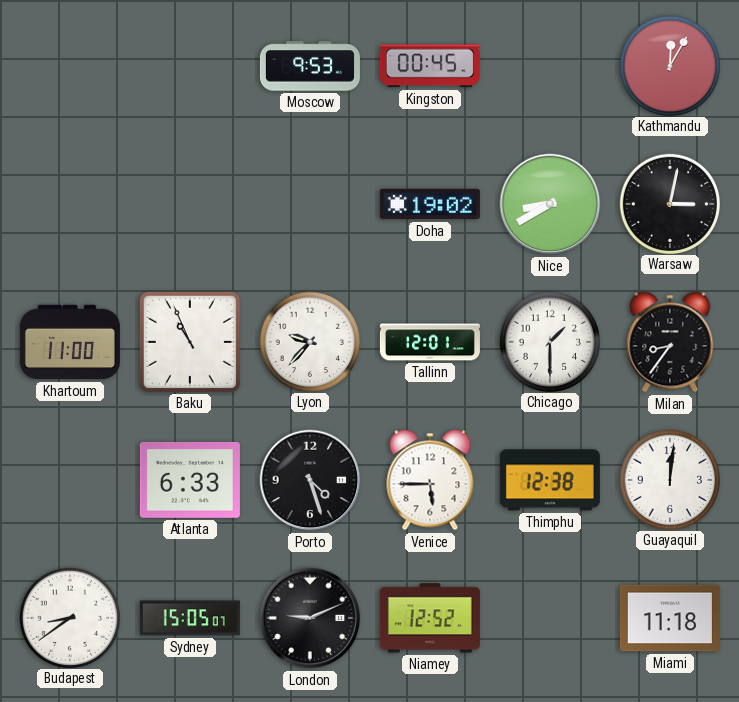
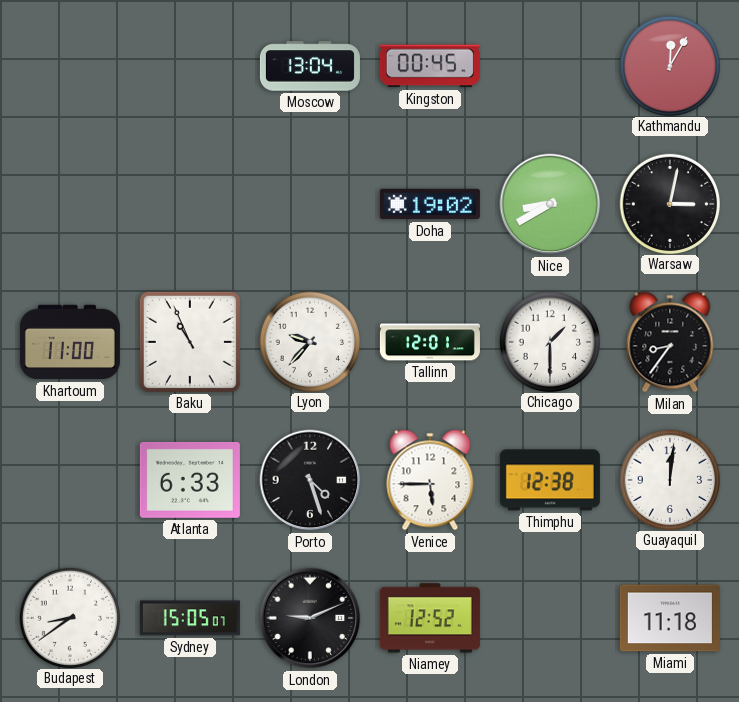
Moscow: 9:53 -> 13:04
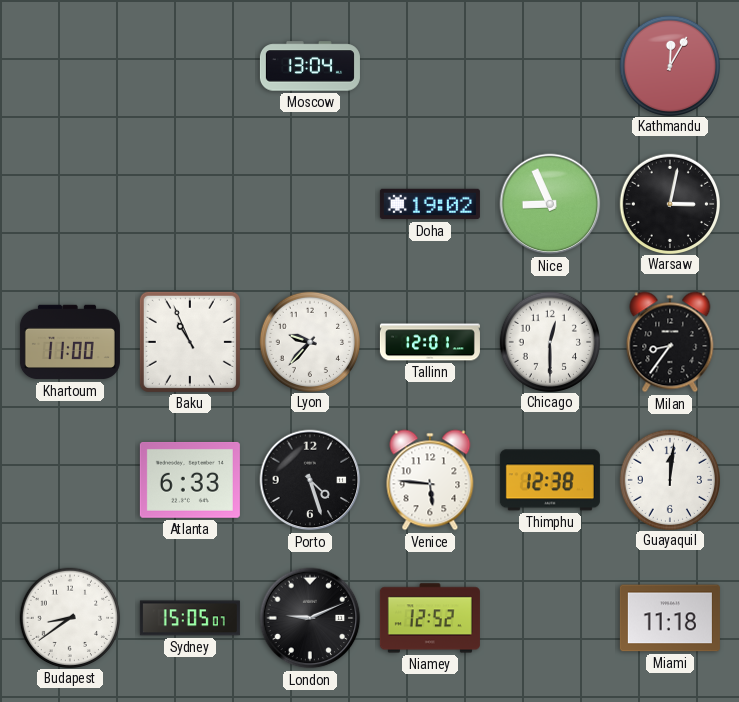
Kingston: 00:45 -> none
Nice: 8:40 -> 8:56
Chicago: 1:30 -> 12:30
Venice: 5:45 -> 5:46
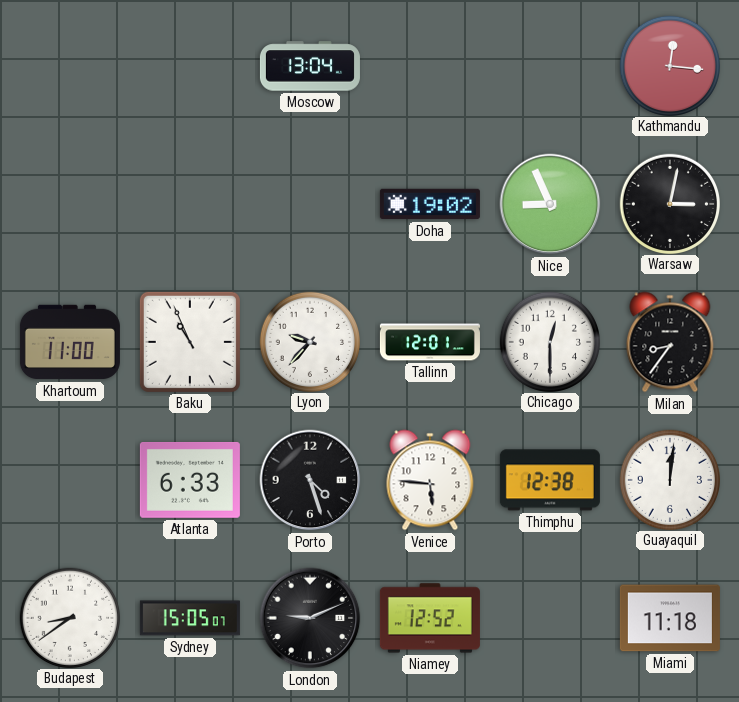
Kathmandu: 12:05 -> 12:16
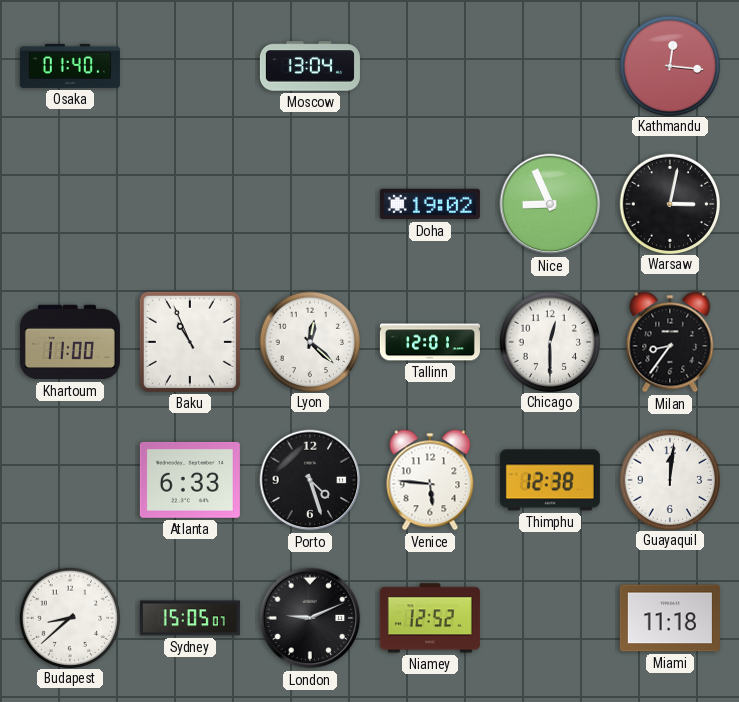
Osaka: none -> 01:40
Lyon: 9:37 -> 12:22
Budapest: 8:39 -> 8:38
